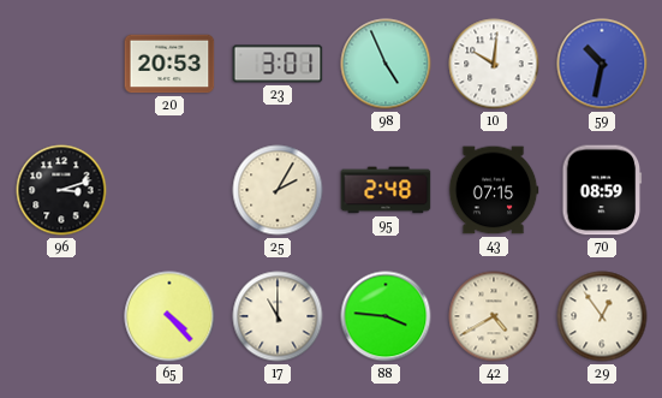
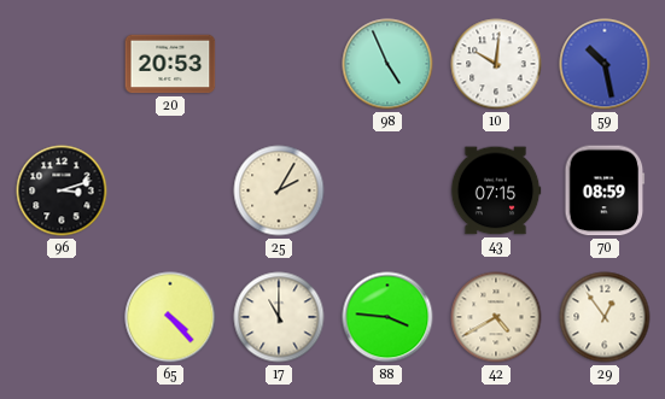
23: 3:01 -> none
59: 10:32 -> 10:28
95: 2:48 -> none
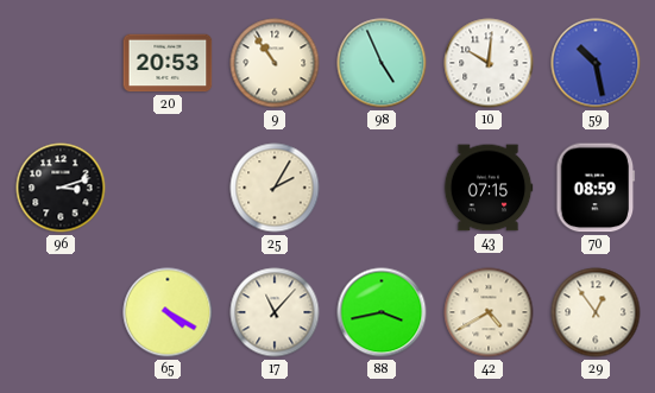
9: none -> 10:54
65: 4:23 -> 4:20
17: 11:00 -> 11:07
88: 3:46 -> 3:43
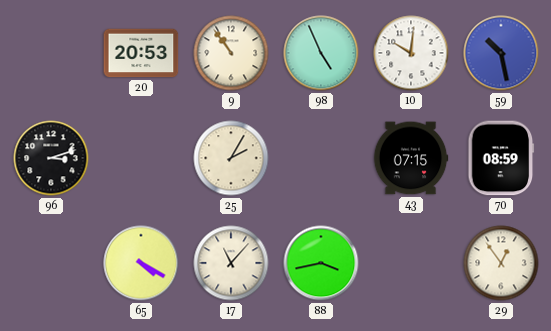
42: 4:40 -> none
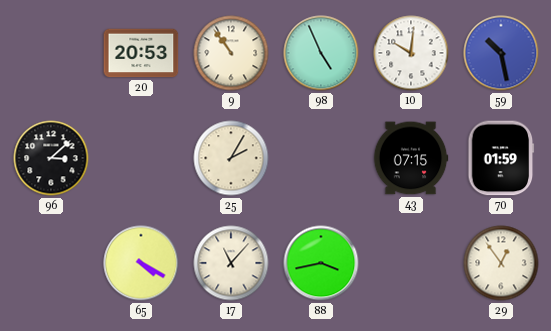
96: 3:12 -> 3:08
70: 08:59 -> 01:59
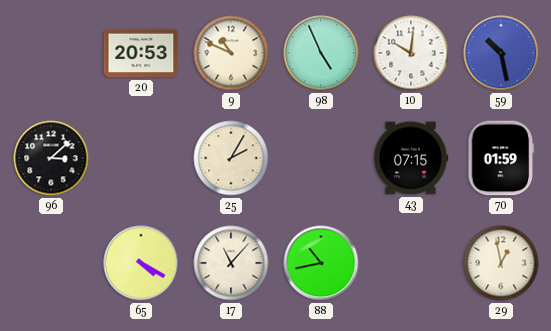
9: 10:54 -> 10:49
88: 3:43 -> 10:43
29: 12:54 -> 12:58
